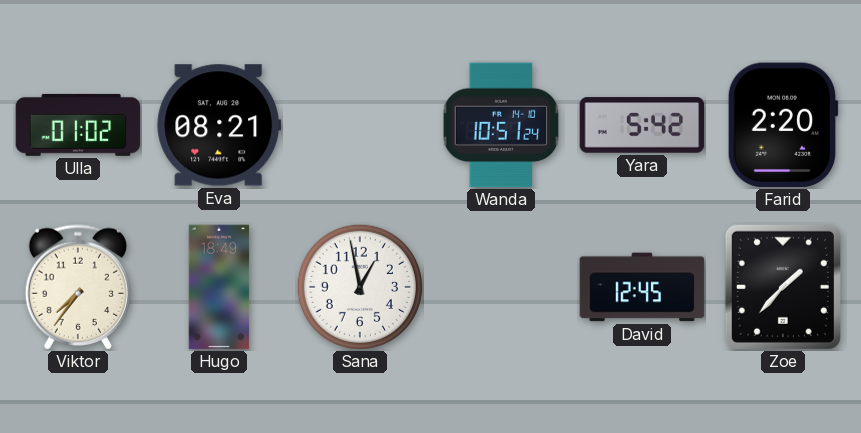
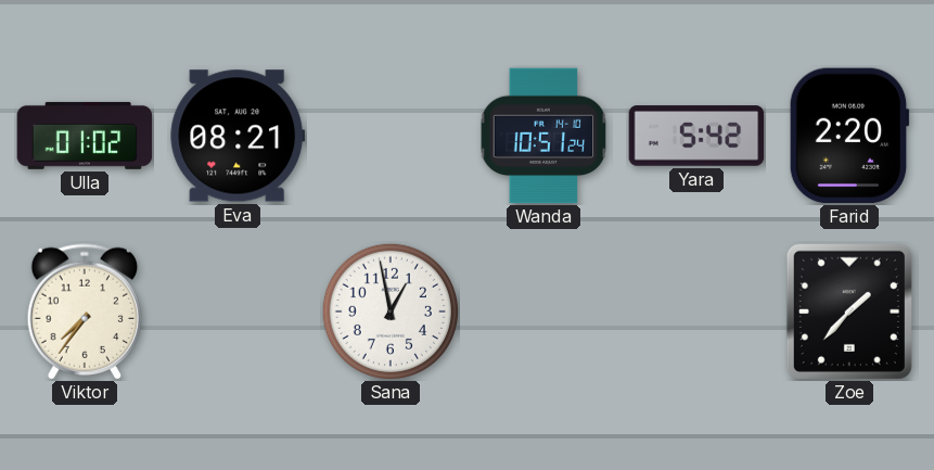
Hugo: 18:49 -> none
David: 12:45 -> none
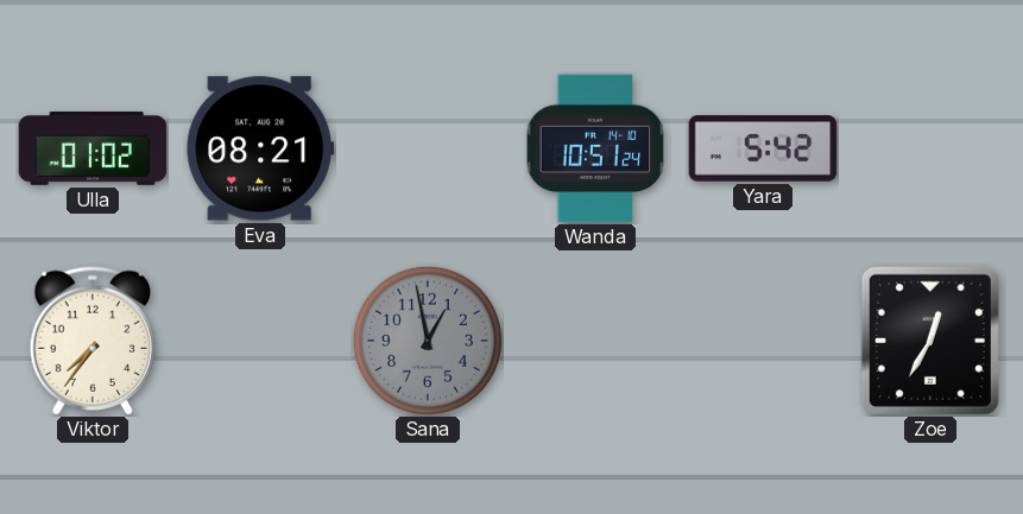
Farid: 2:20 -> none
Sana dial: white -> grey
Zoe: 1:37 -> 12:35
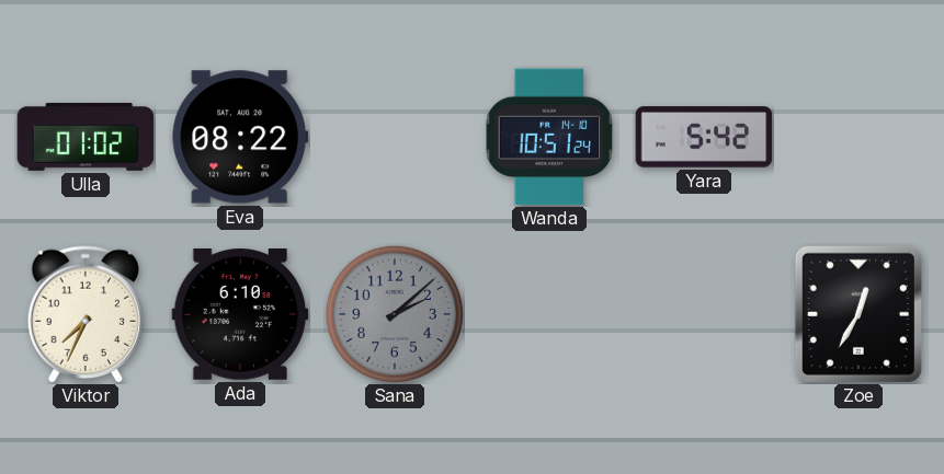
Eva: 08:21 -> 08:22
Viktor: 7:36 -> 7:34
Ada: none -> 6:10
Sana: 12:58 -> 2:08
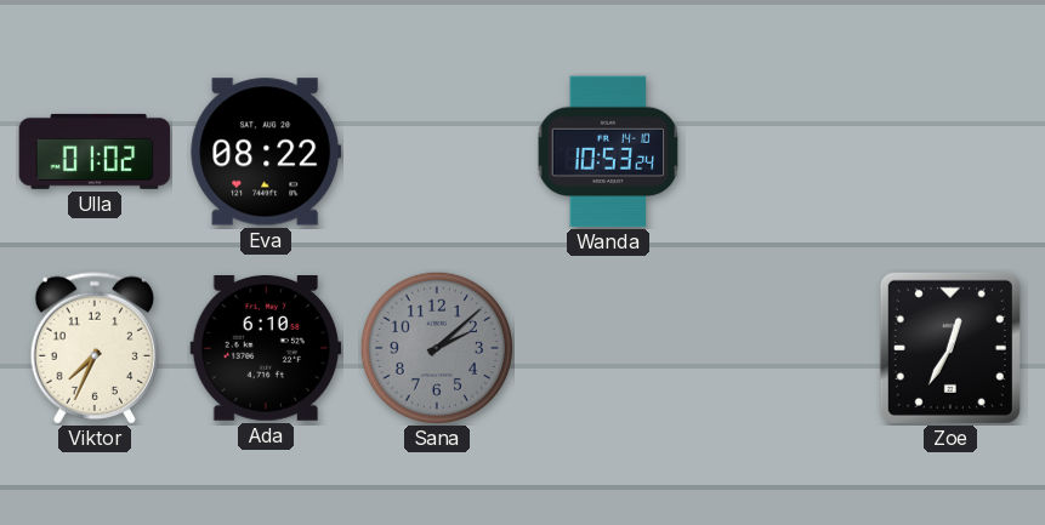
Wanda: 10:51 -> 10:53
Yara: 5:42 -> none
